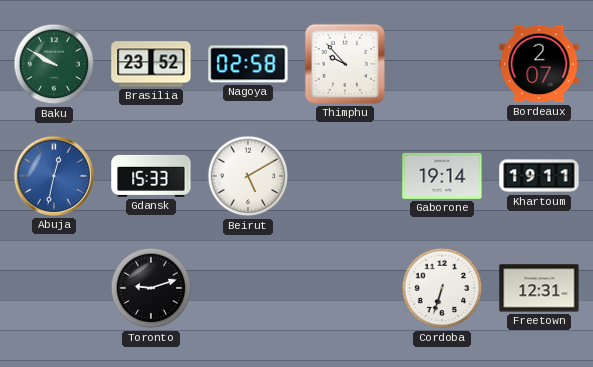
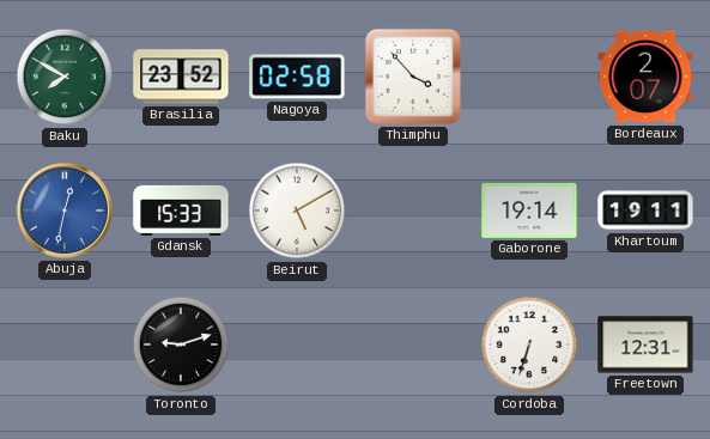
Baku: 9:50 -> 7:50
Thimphu: 9:53 -> 3:53
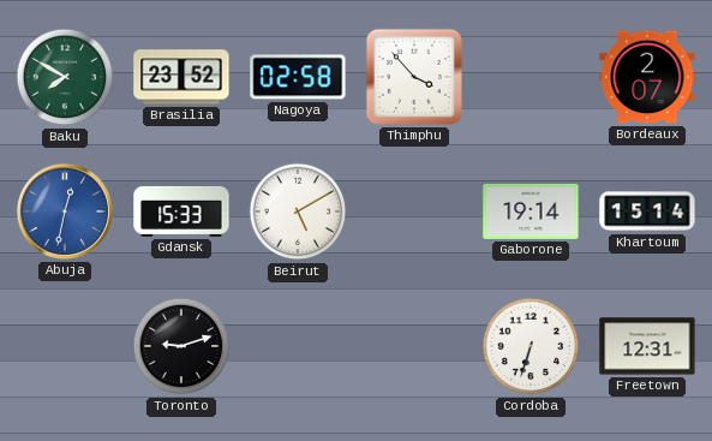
Khartoum: 19:11 -> 15:14
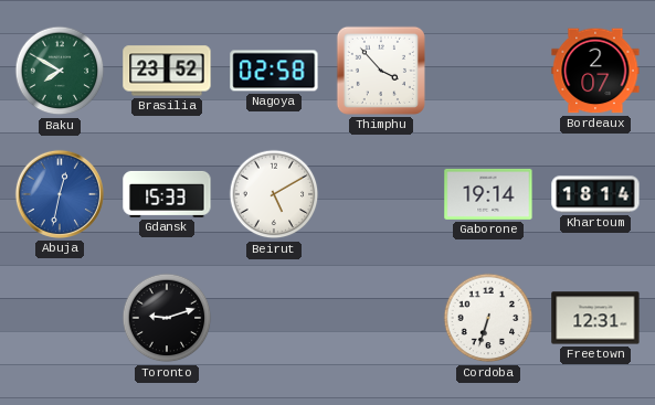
Khartoum: 15:14 -> 18:14
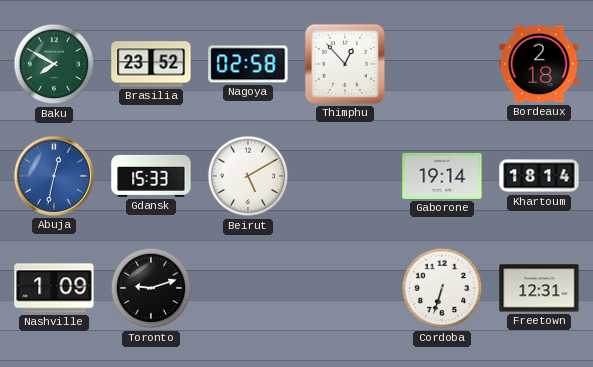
Thimphu: 3:53 -> 12:53
Bordeaux: 2:07 -> 2:18
Nashville: none -> 1:09
